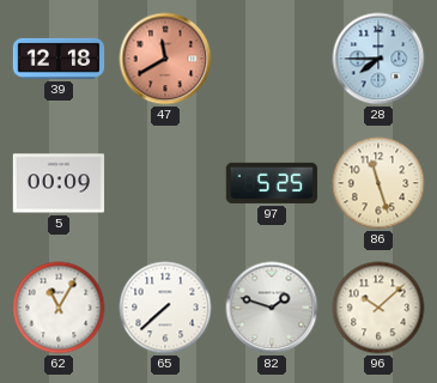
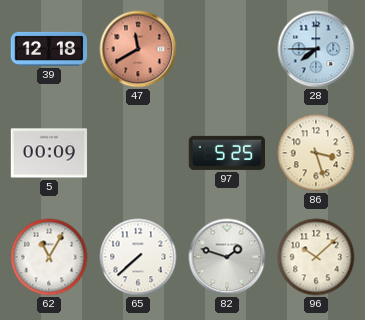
86: 11:27 -> 3:27
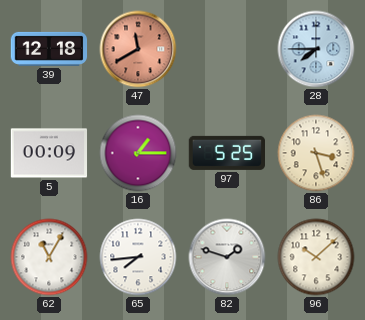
16: none -> 1:15
65: 7:38 -> 7:44
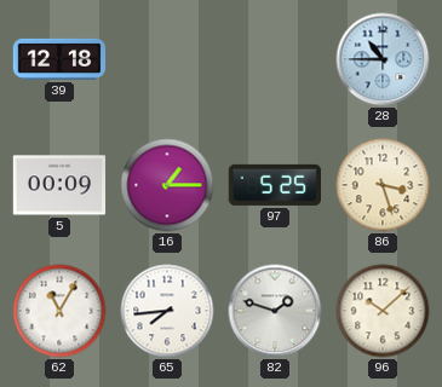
47: 11:40 -> none
28: 7:45 -> 10:45
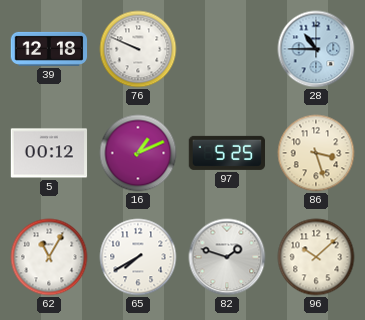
76: none -> 9:49
5: 00:09 -> 00:12
16: 1:15 -> 1:11
65: 7:44 -> 7:40
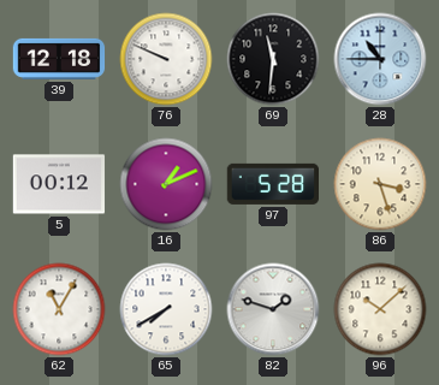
69: none -> 11:31
97: 5:25 -> 5:28
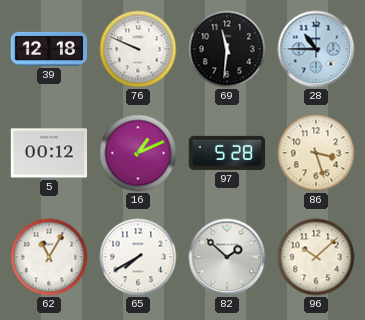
82: 1:48 -> 1:52
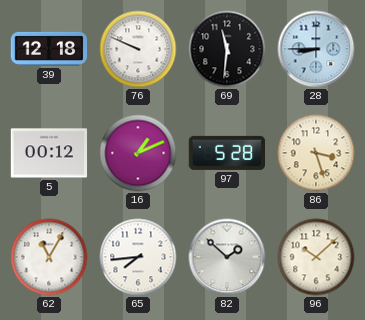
28: 10:45 -> 8:45
65: 7:40 -> 7:44
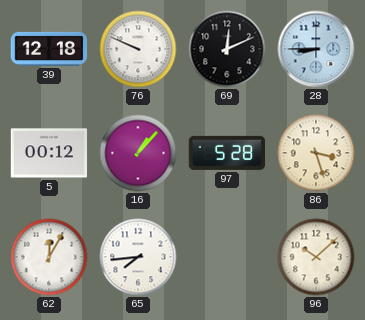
69: 11:31 -> 12:11
16: 1:11 -> 1:07
62: 11:05 -> 12:05
82: 1:52 -> none
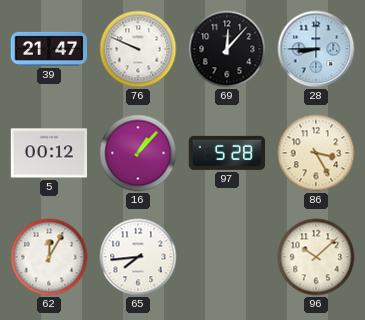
39: 12:18 -> 21:47
69: 12:11 -> 12:07
86: 3:27 -> 3:25
